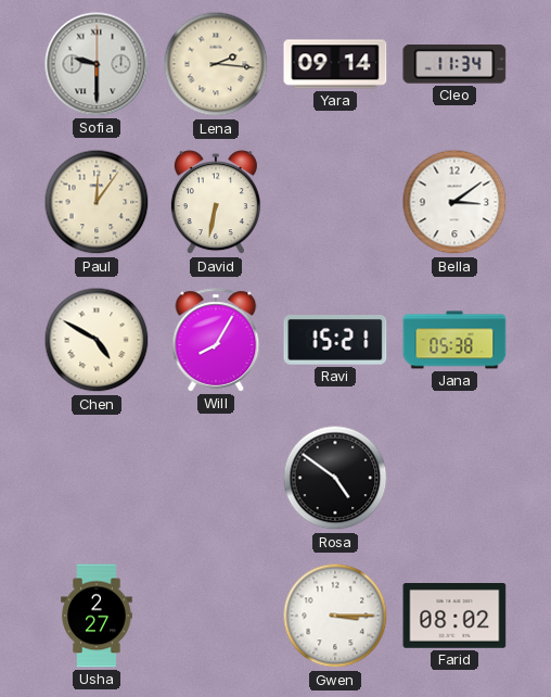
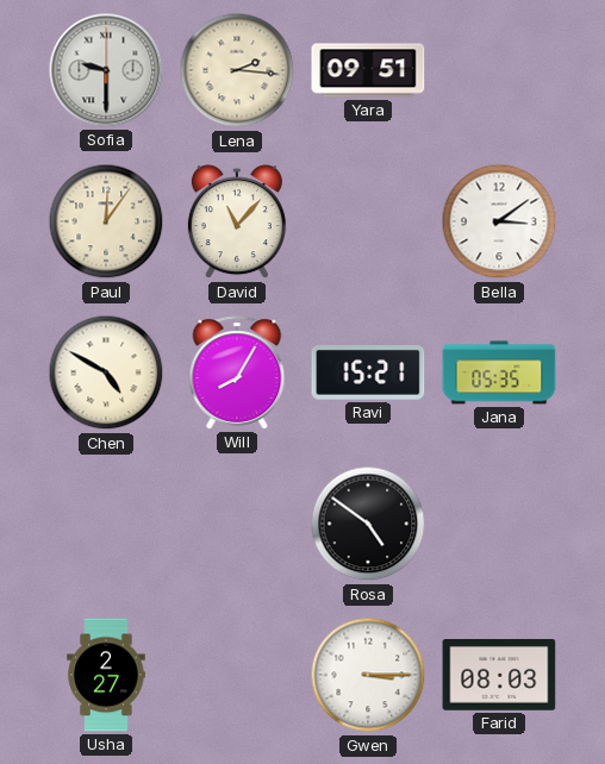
Yara: 09:14 -> 09:51
Cleo: 11:34 -> none
David: 6:32 -> 11:07
Jana: 05:38 -> 05:35
Farid: 08:02 -> 08:03
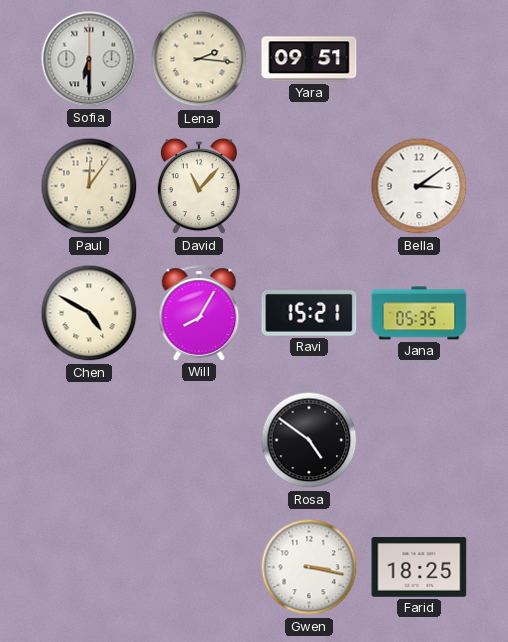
Sofia: 9:30 -> 6:30
Usha: 2:27 -> none
Gwen: 3:15 -> 3:17
Farid: 08:03 -> 18:25
